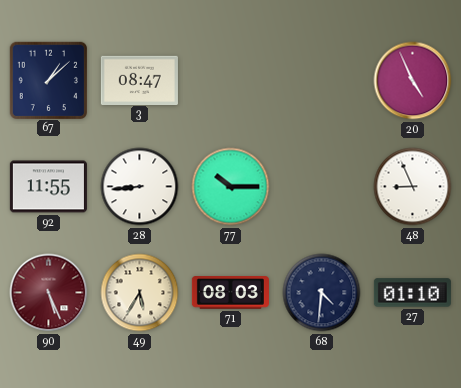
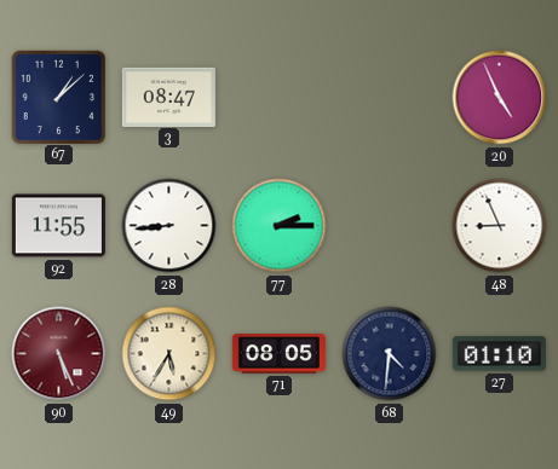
77: 10:15 -> 2:15
71: 08:03 -> 08:05
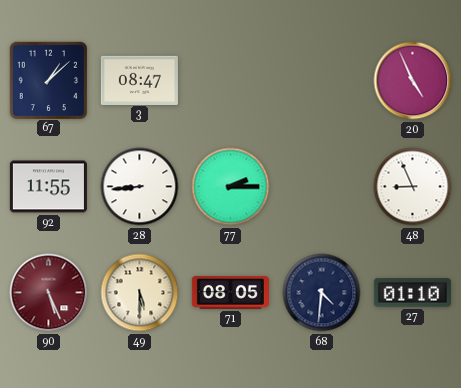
49: 5:35 -> 5:30
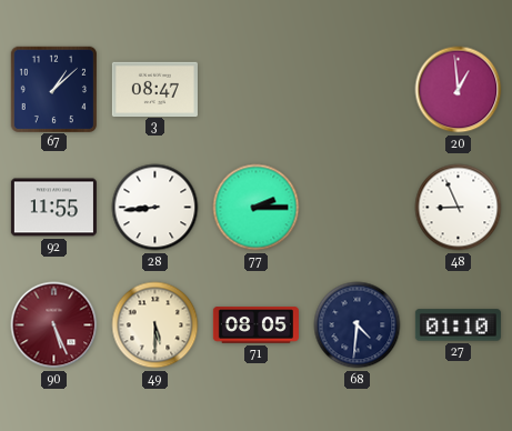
20: 4:56 -> 12:59
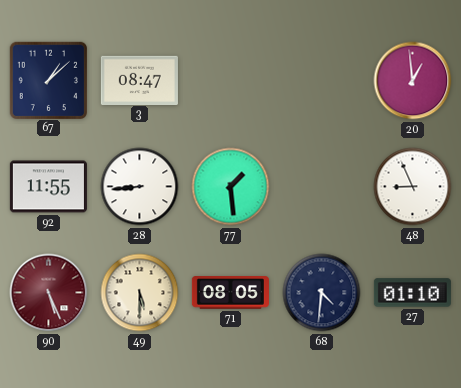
77: 2:15 -> 1:29
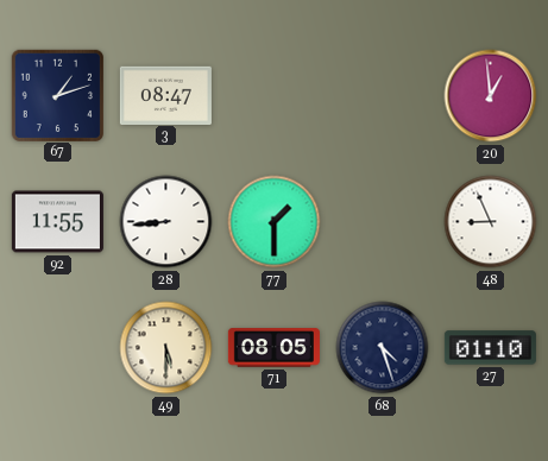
67: 1:08 -> 1:12
77: 1:29 -> 1:30
90: 5:26 -> none
68: 4:31 -> 4:27
